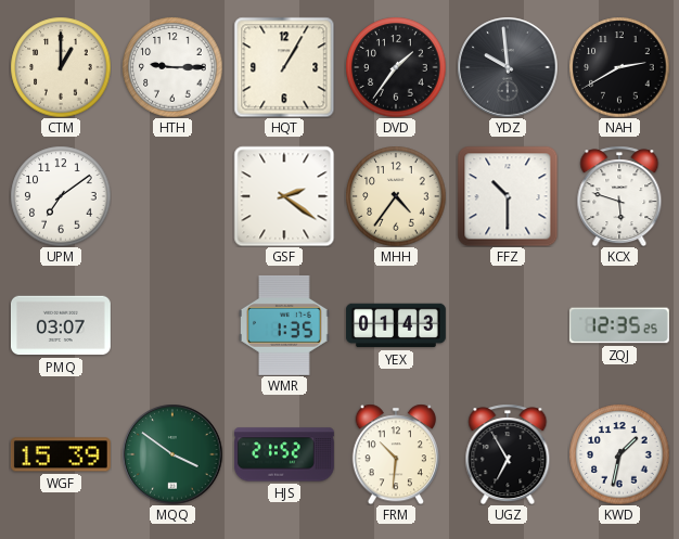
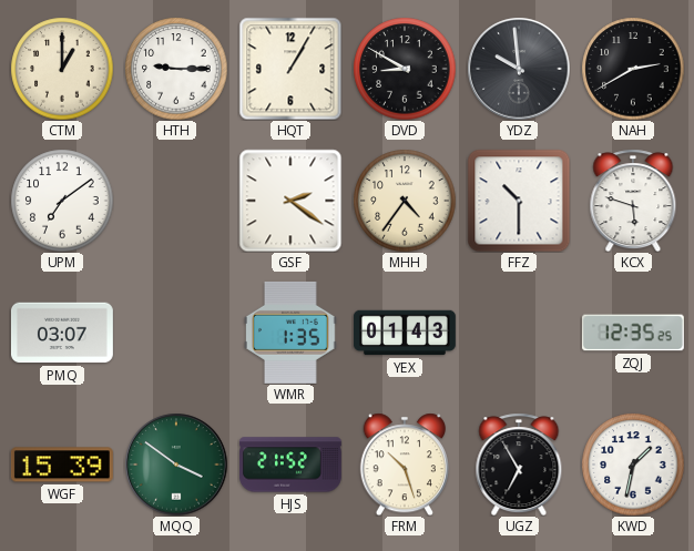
DVD: 1:36 -> 8:50
FRM: 10:31 -> 10:27
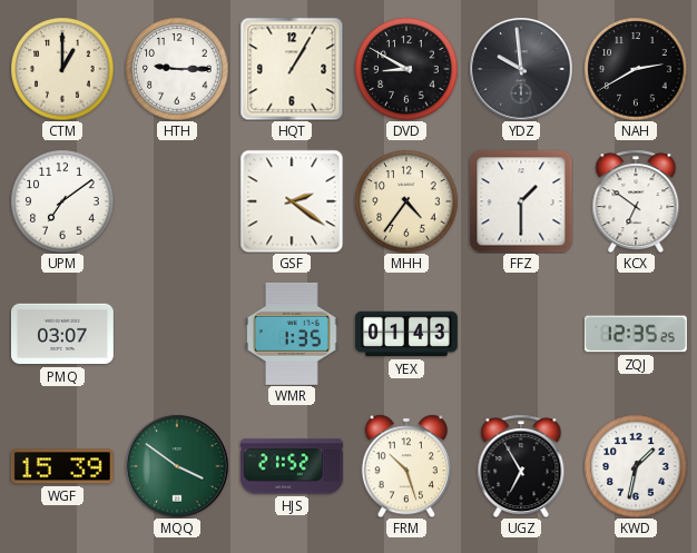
FFZ: 10:30 -> 1:30
KCX: 5:48 -> 6:51
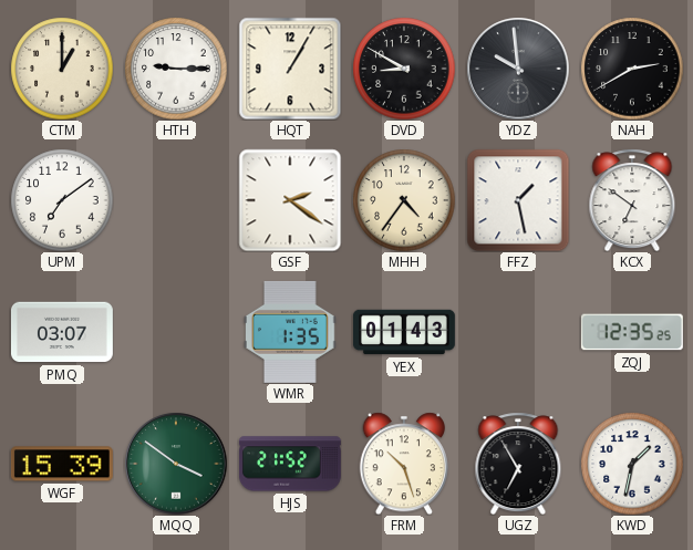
FFZ: 1:30 -> 1:28
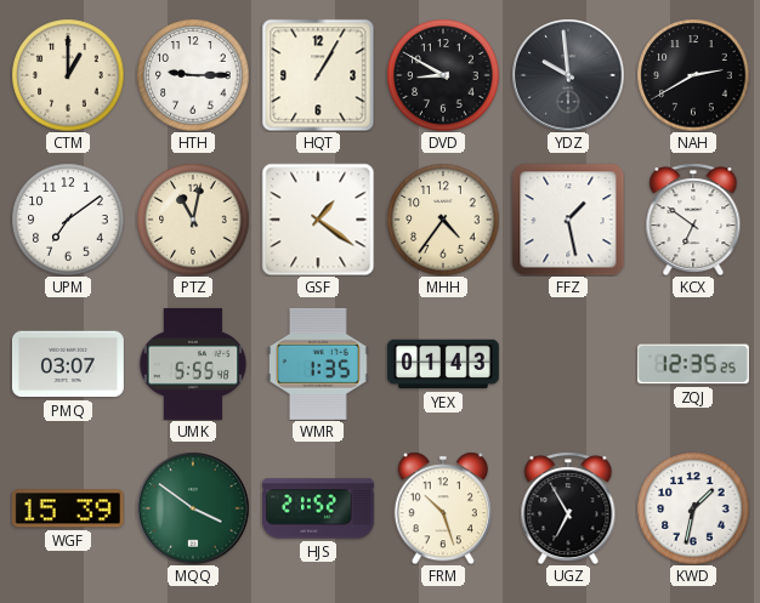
PTZ: none -> 11:02
GSF: 2:21 -> 1:21
UMK: none -> 5:55
